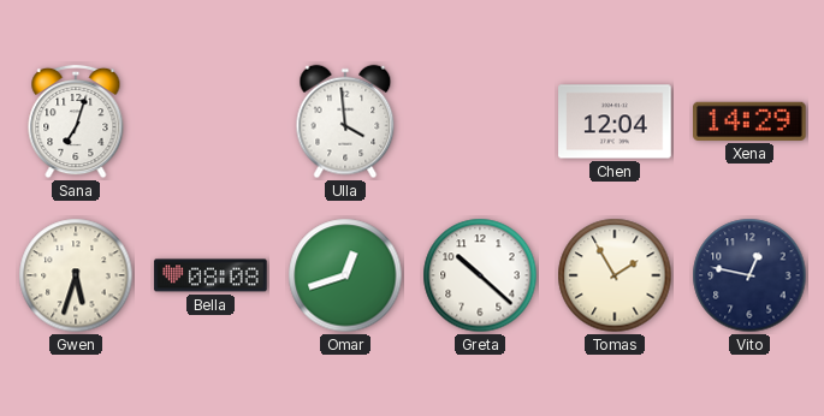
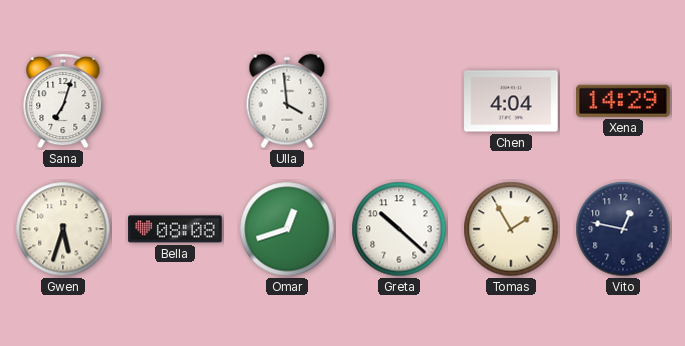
Chen: 12:04 -> 4:04
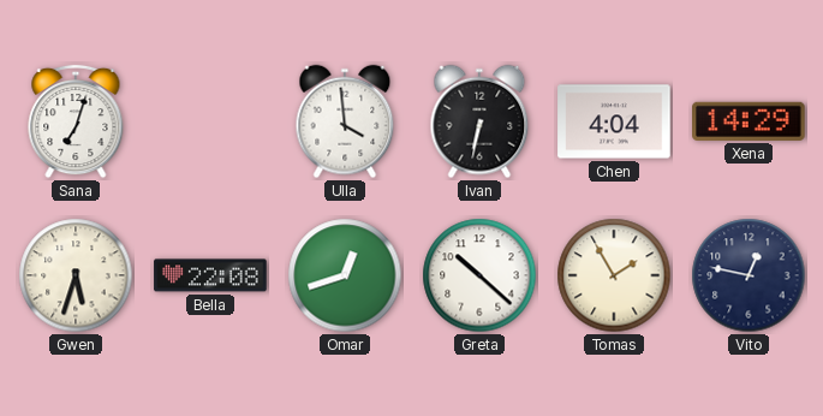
Ivan: none -> 6:32
Bella: 08:08 -> 22:08
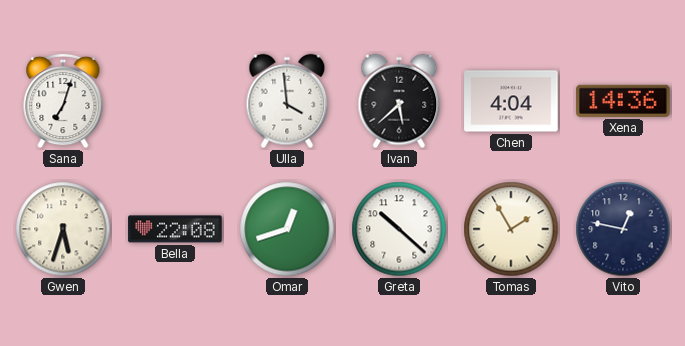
Ivan: 6:32 -> 5:38
Xena: 14:29 -> 14:36
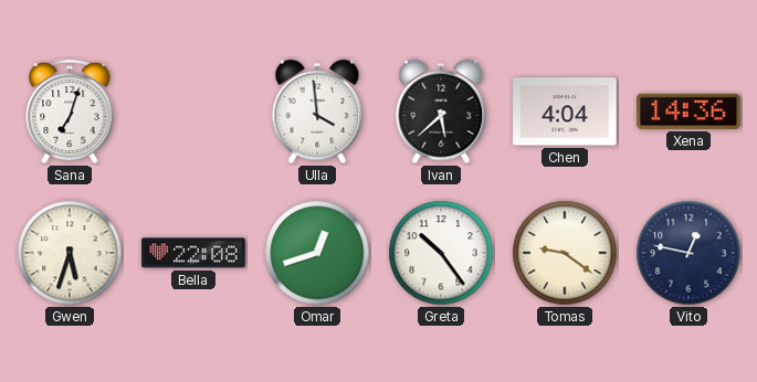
Greta: 10:22 -> 10:24
Tomas: 1:55 -> 9:21
